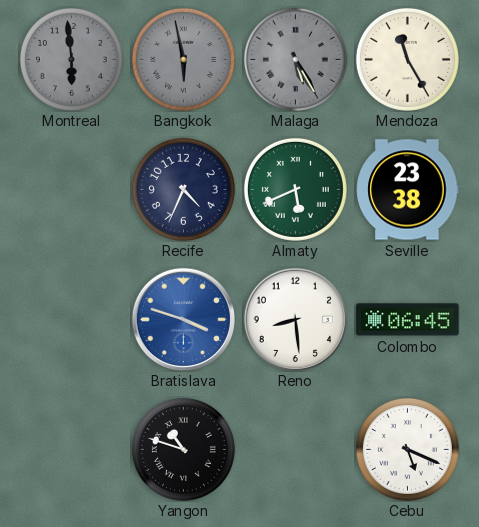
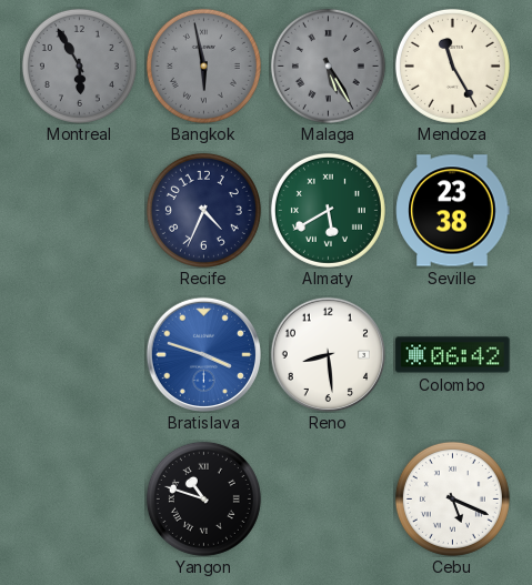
Montreal: 5:59 -> 5:55
Almaty: 5:41 -> 5:40
Colombo: 06:45 -> 06:42
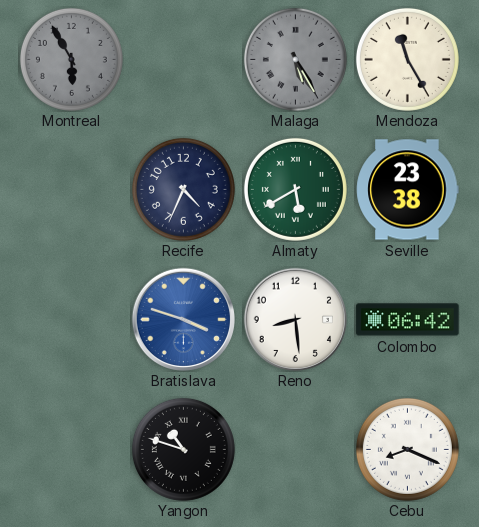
Bangkok: 5:58 -> none
Cebu: 5:19 -> 8:19
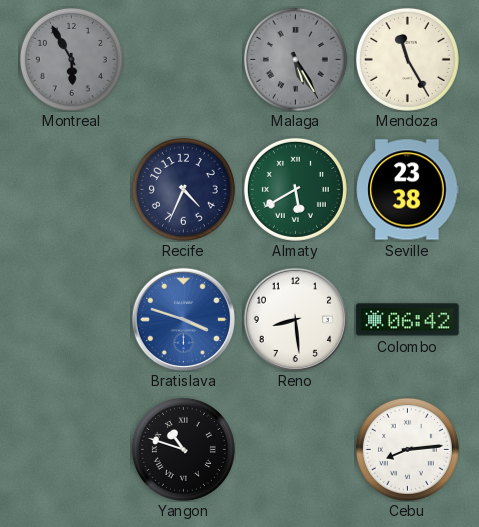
Cebu: 8:19 -> 8:14
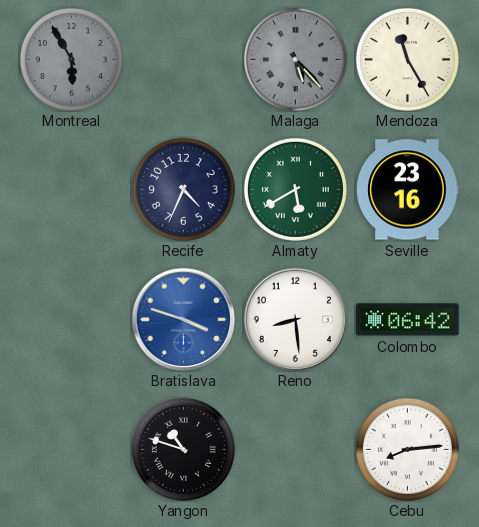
Malaga: 5:25 -> 5:23
Seville: 23:38 -> 23:16
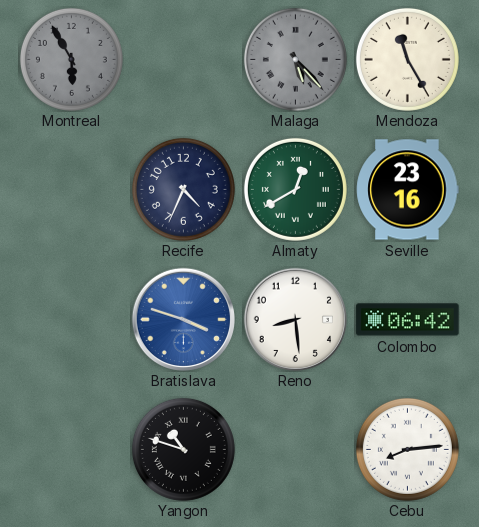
Almaty: 5:40 -> 12:40
